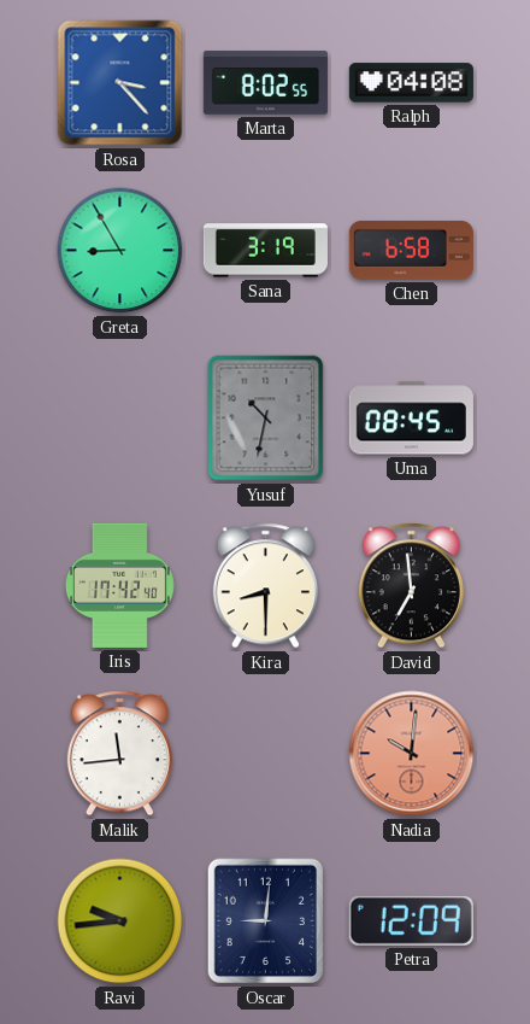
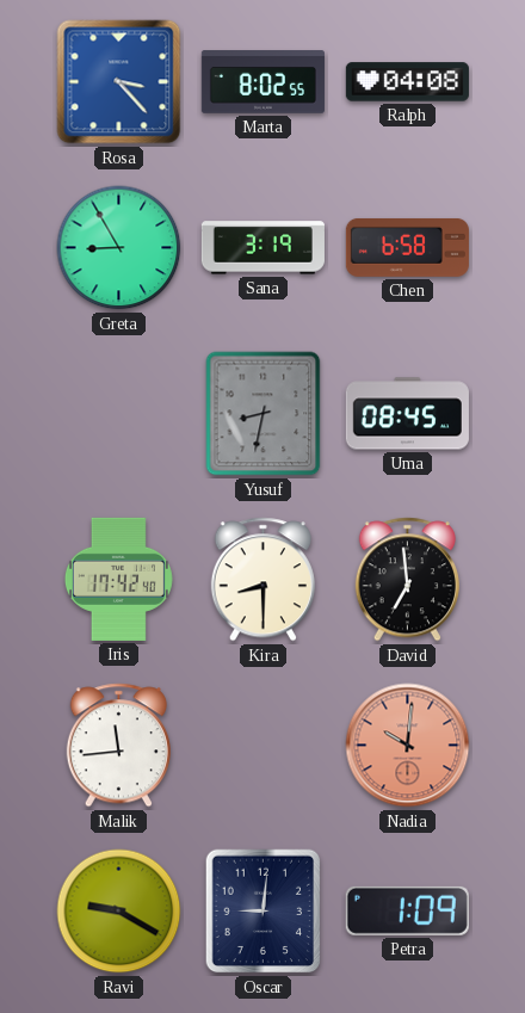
Yusuf: 10:32 -> 8:32
Ravi: 9:44 -> 9:20
Petra: 12:09 -> 1:09
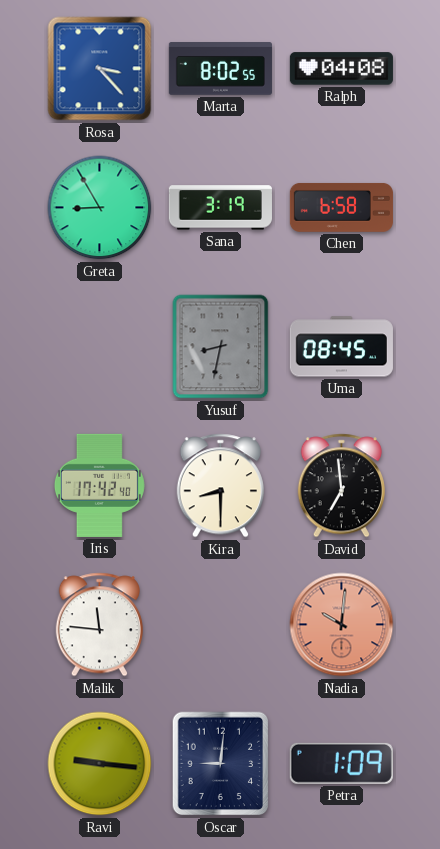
Malik: 11:44 -> 11:46
Ravi: 9:20 -> 9:16
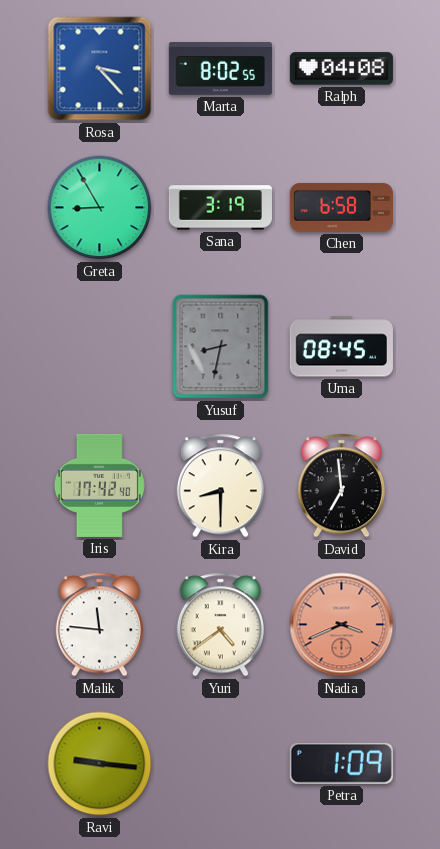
Yuri: none -> 4:39
Nadia: 10:01 -> 3:41
Oscar: 9:01 -> none
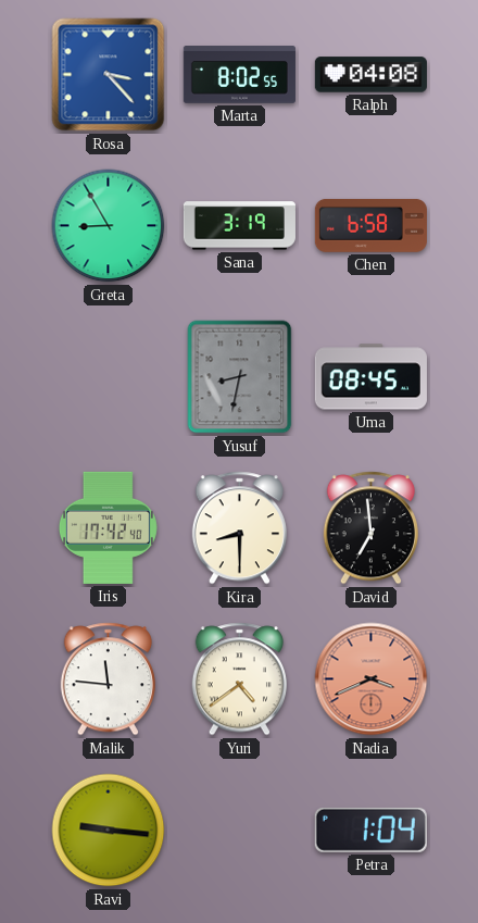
Petra: 1:09 -> 1:04
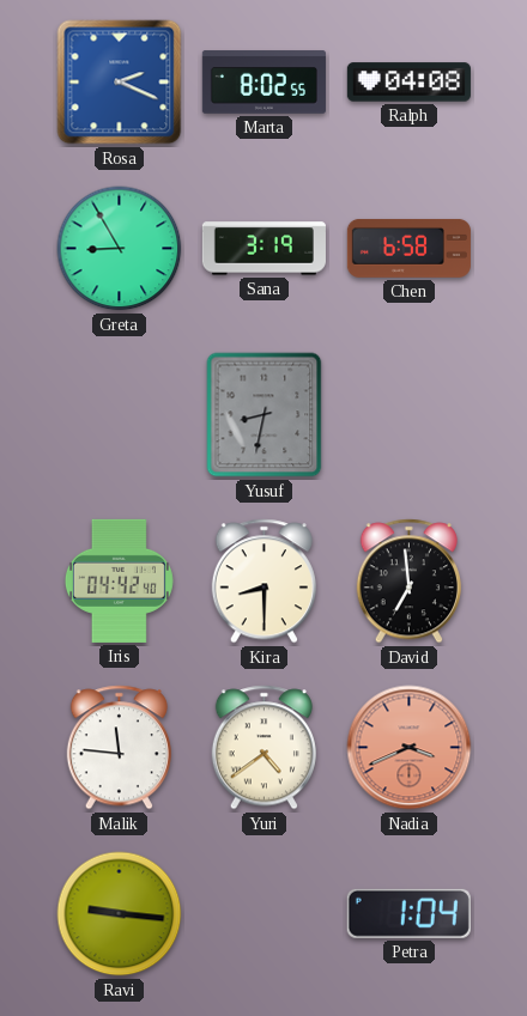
Rosa: 3:23 -> 2:19
Uma: 08:45 -> none
Iris: 17:42 -> 04:42
